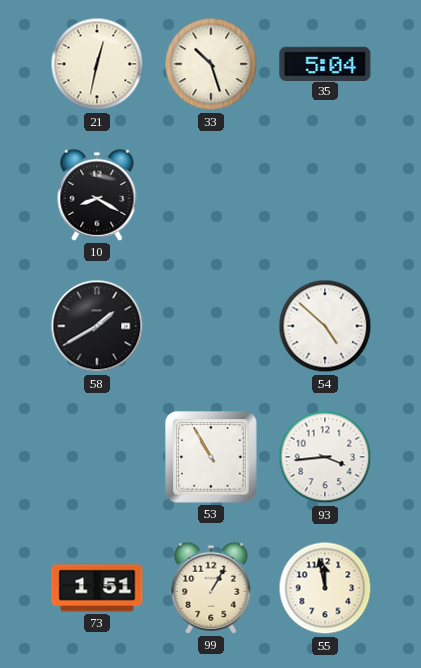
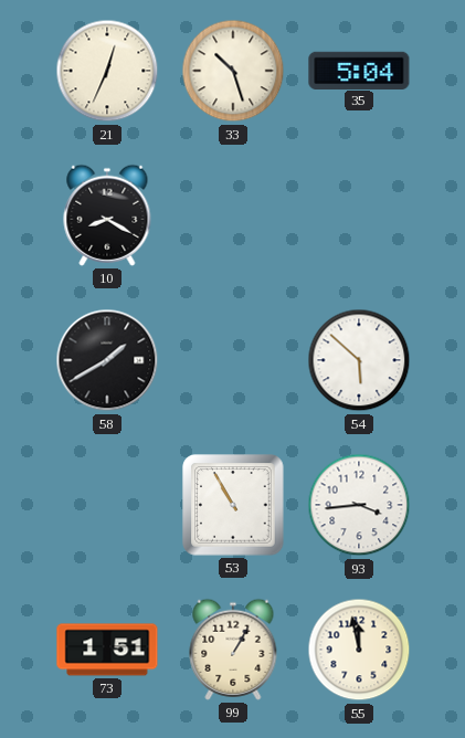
21: 12:32 -> 12:34
54: 4:52 -> 5:52
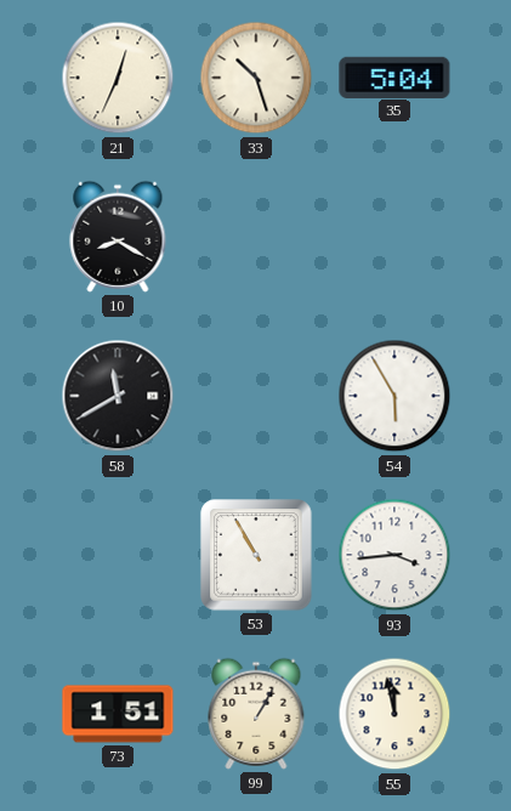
58: 1:40 -> 11:40
54: 5:52 -> 5:55
